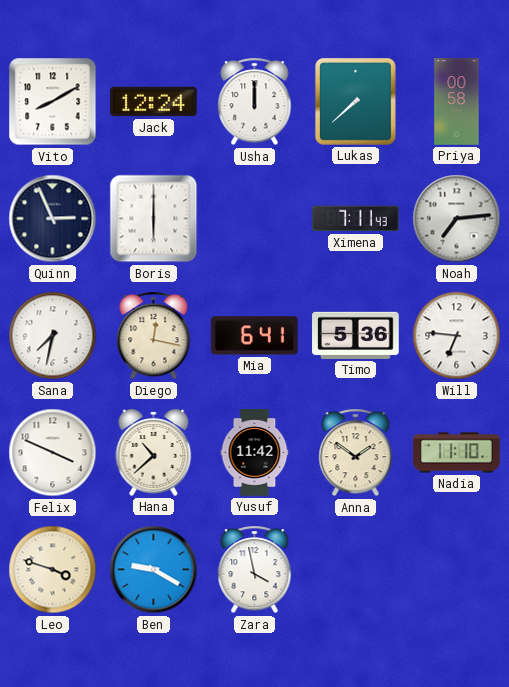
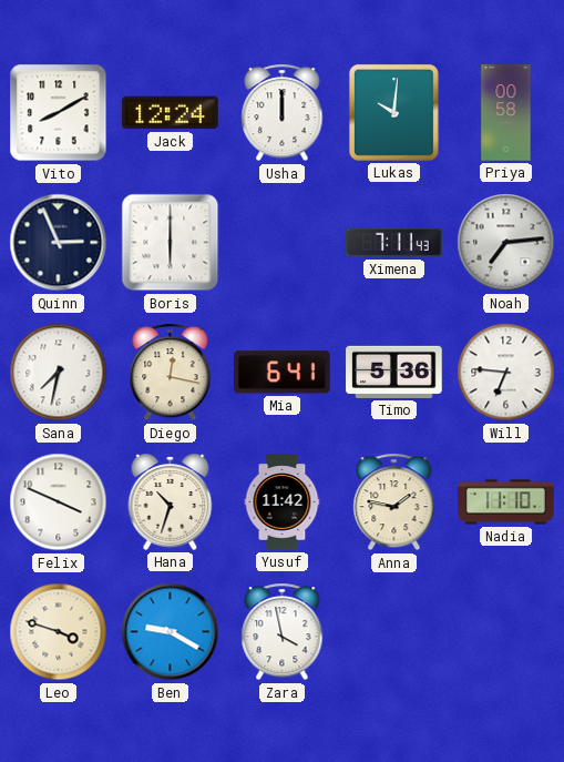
Lukas: 7:38 -> 10:01
Hana: 10:38 -> 10:33
Anna: 1:51 -> 1:47
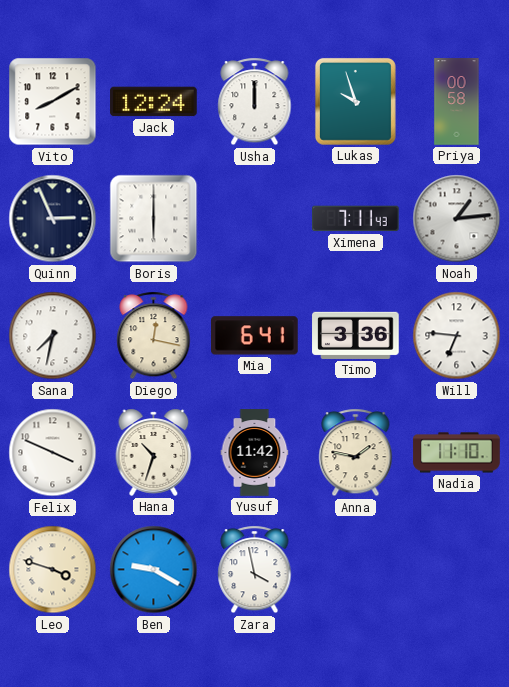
Lukas: 10:01 -> 9:57
Noah: 7:14 -> 1:14
Timo: 5:36 -> 3:36
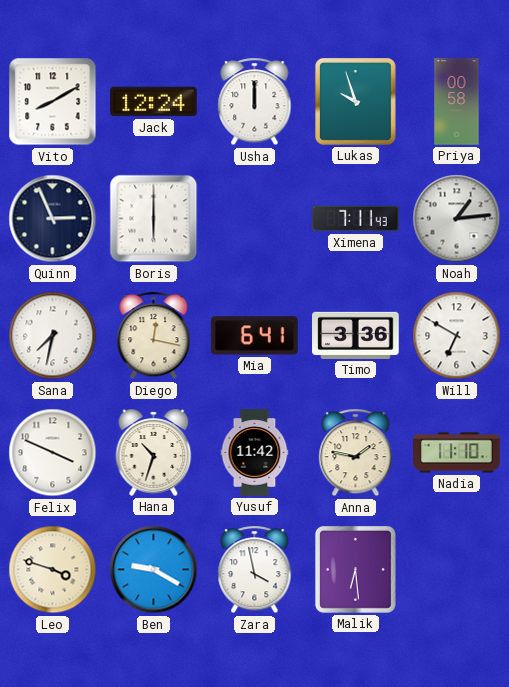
Will: 6:46 -> 6:50
Malik: none -> 6:29
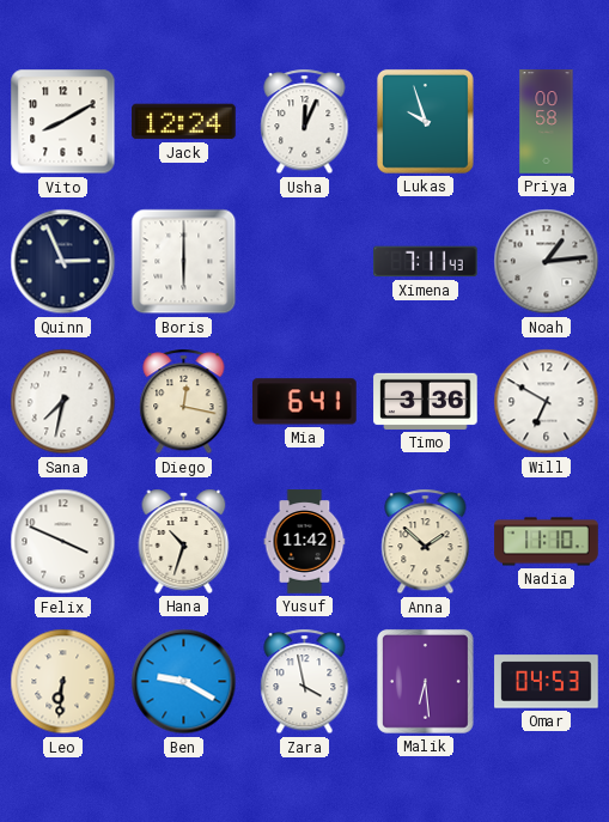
Usha: 12:00 -> 12:04
Anna: 1:47 -> 1:52
Leo: 3:48 -> 6:31
Omar: none -> 04:53
